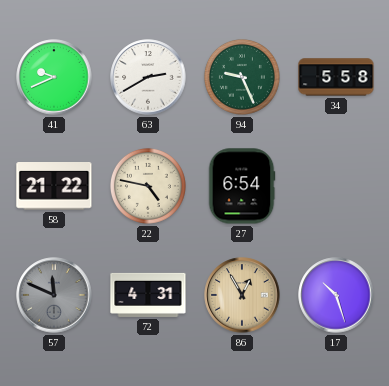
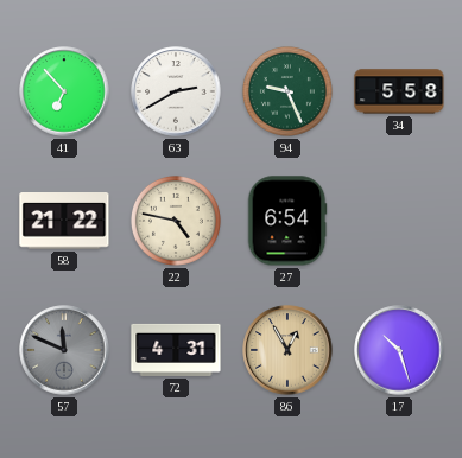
41: 9:41 -> 6:53
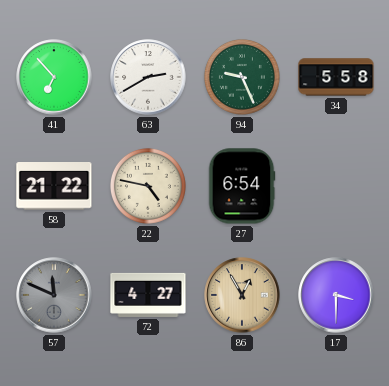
72: 4:31 -> 4:27
17: 10:27 -> 3:30
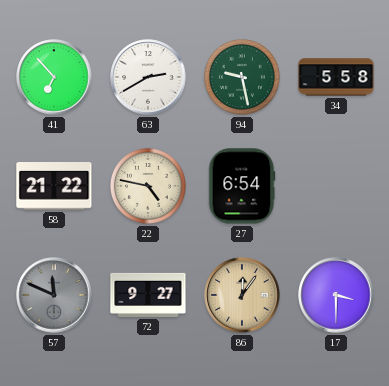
94: 9:26 -> 9:28
72: 4:27 -> 9:27
86: 12:55 -> 12:06
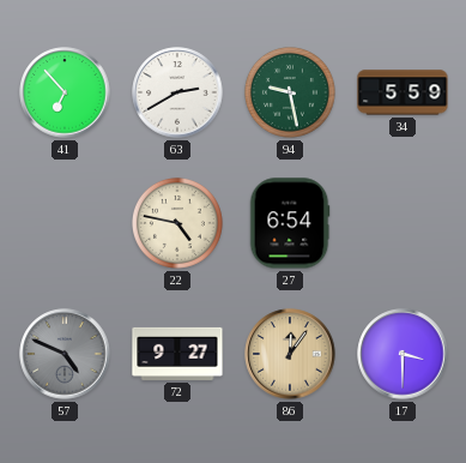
34: 5:58 -> 5:59
58: 21:22 -> none
57: 11:49 -> 4:49
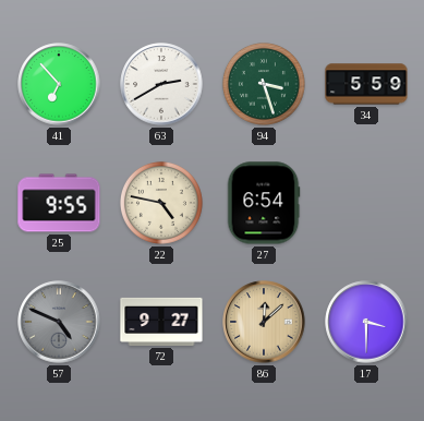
94: 9:28 -> 3:27
25: none -> 9:55
86: 12:06 -> 12:08
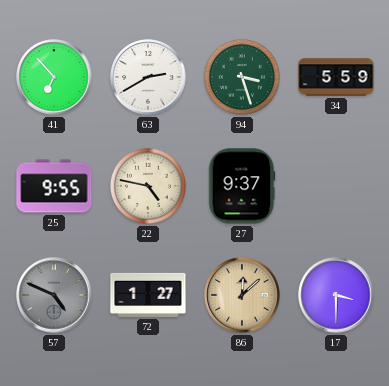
27: 6:54 -> 9:37
72: 9:27 -> 1:27
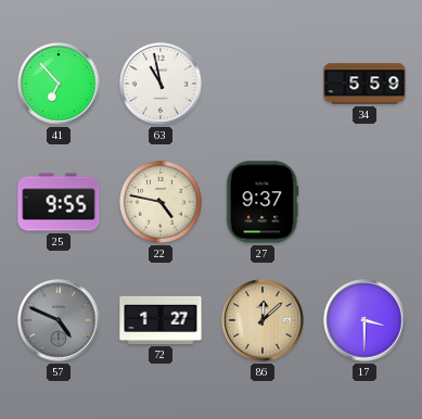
63: 2:40 -> 10:58
94: 3:27 -> none
